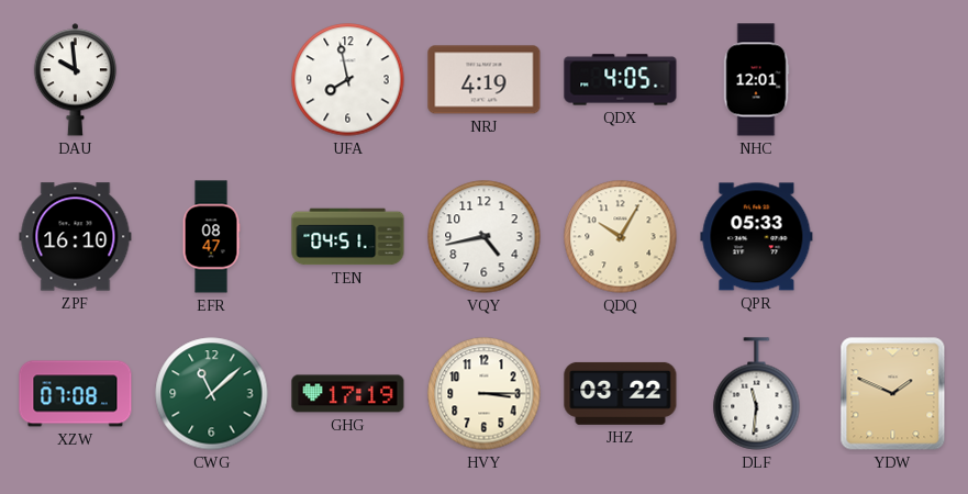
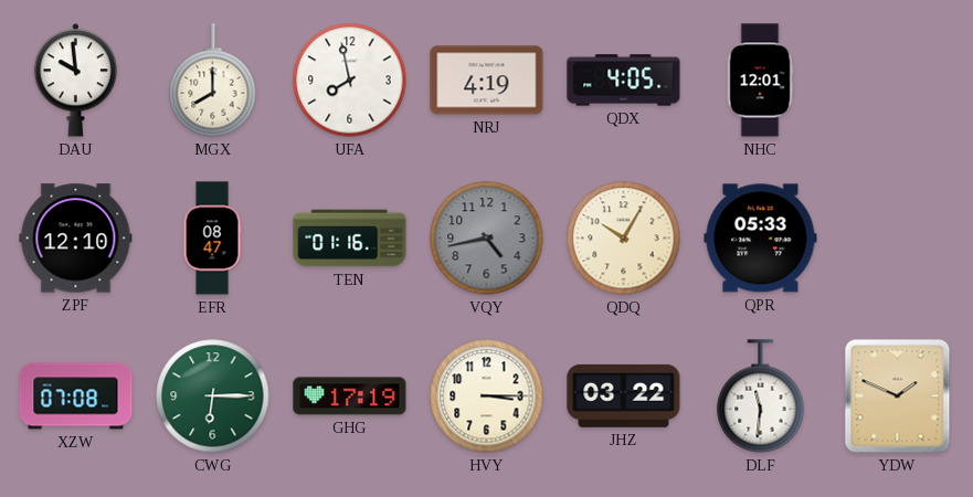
MGX: none -> 8:00
ZPF: 16:10 -> 12:10
TEN: 04:51 -> 01:16
VQY dial: white -> grey
CWG: 11:08 -> 6:15
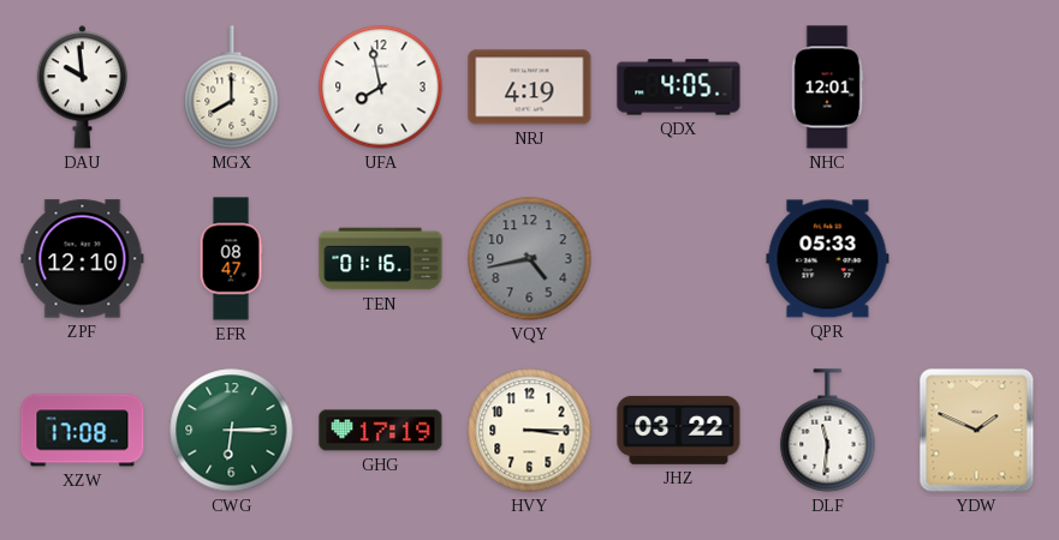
QDQ: 10:05 -> none
XZW: 07:08 -> 17:08
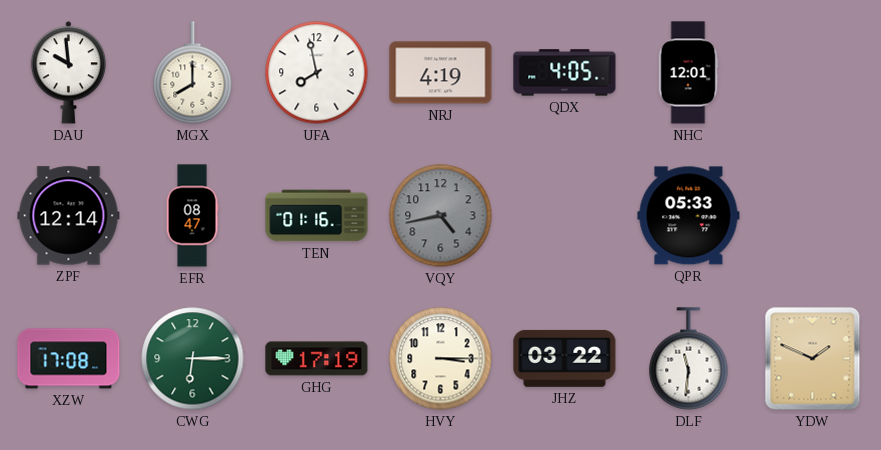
ZPF: 12:10 -> 12:14
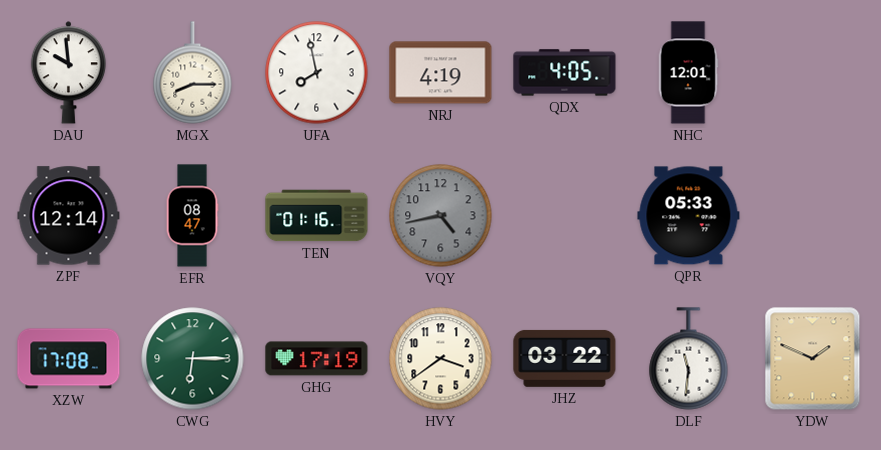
MGX: 8:00 -> 8:15
HVY: 3:15 -> 3:39
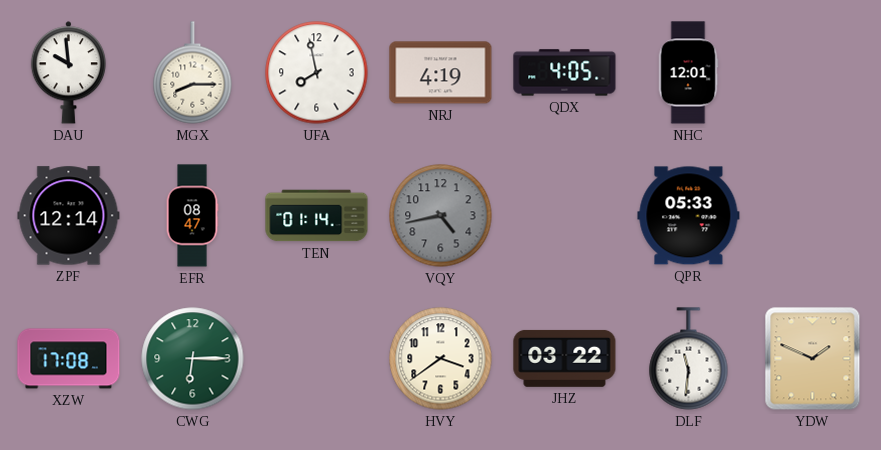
TEN: 01:16 -> 01:14
GHG: 17:19 -> none
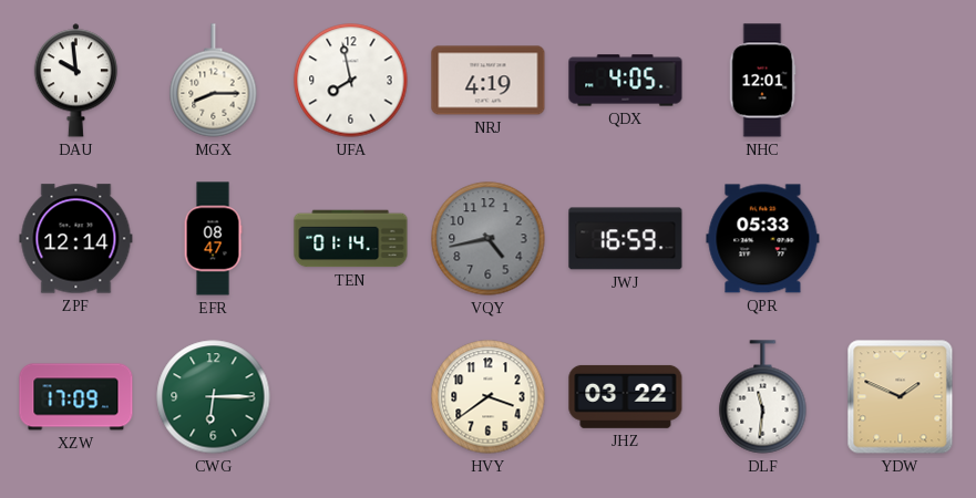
JWJ: none -> 16:59
XZW: 17:08 -> 17:09
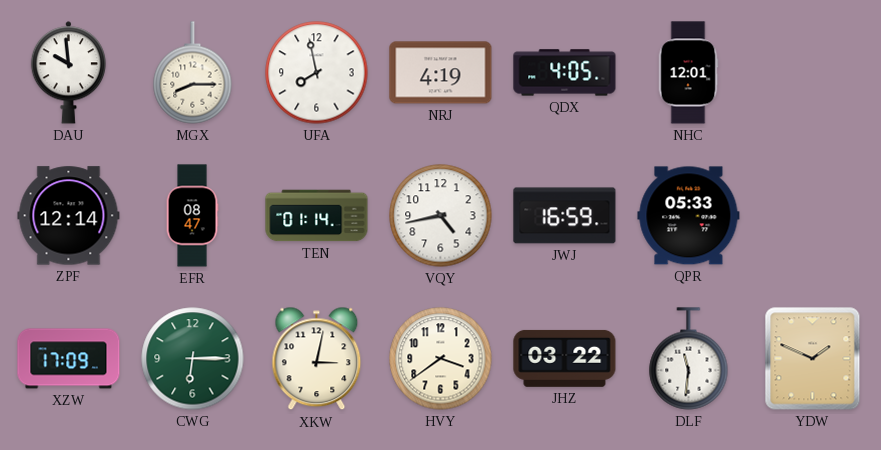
VQY dial: grey -> white
XKW: none -> 3:02
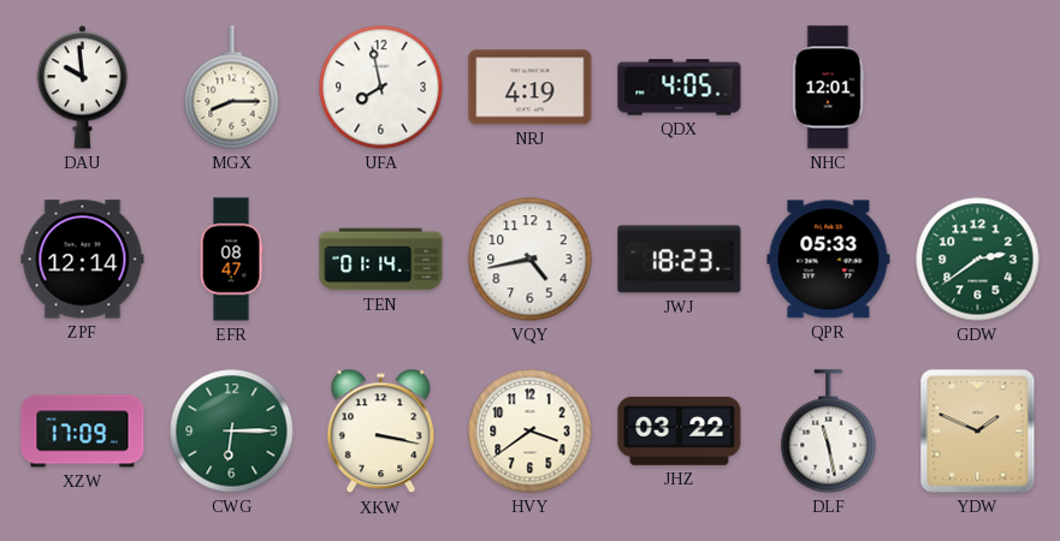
JWJ: 16:59 -> 18:23
GDW: none -> 2:39
XKW: 3:02 -> 3:17
DLF: 11:31 -> 11:28
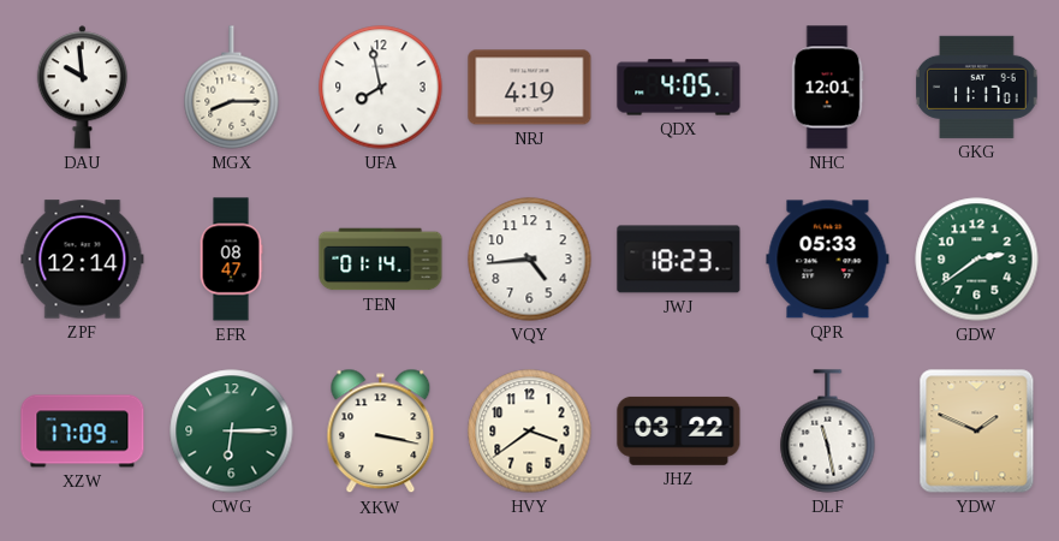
GKG: none -> 11:17
VQY: 4:43 -> 4:44
